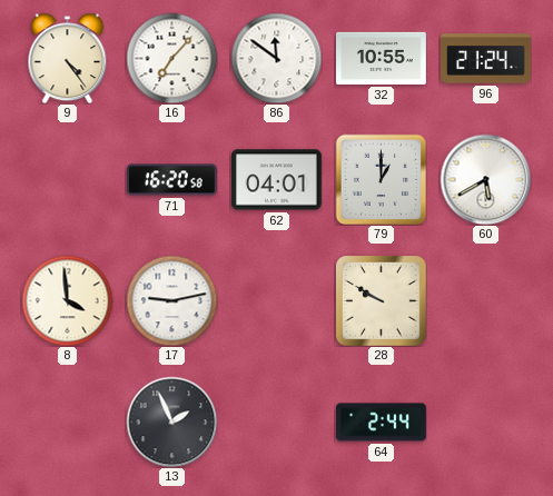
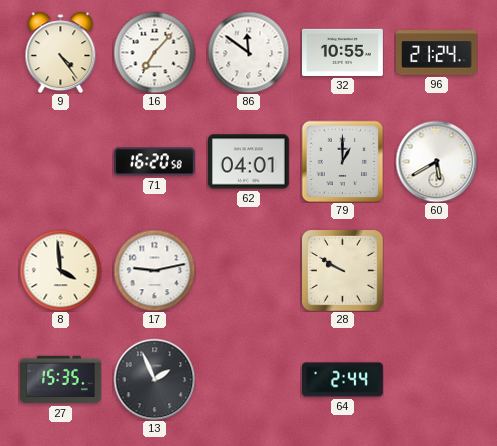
27: none -> 15:35
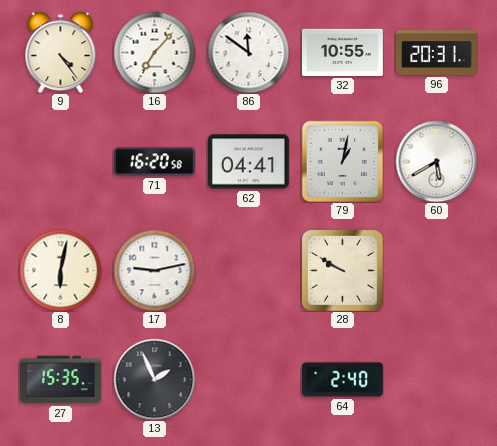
96: 21:24 -> 20:31
62: 04:01 -> 04:41
79: 1:00 -> 1:02
8: 3:59 -> 6:02
64: 2:44 -> 2:40
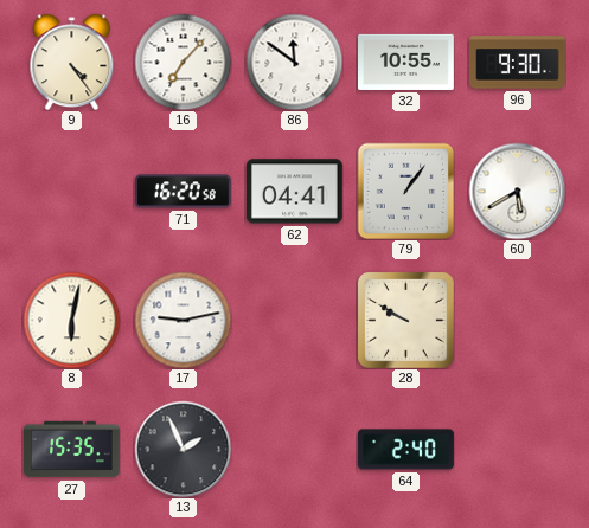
96: 20:31 -> 9:30
79: 1:02 -> 1:06
